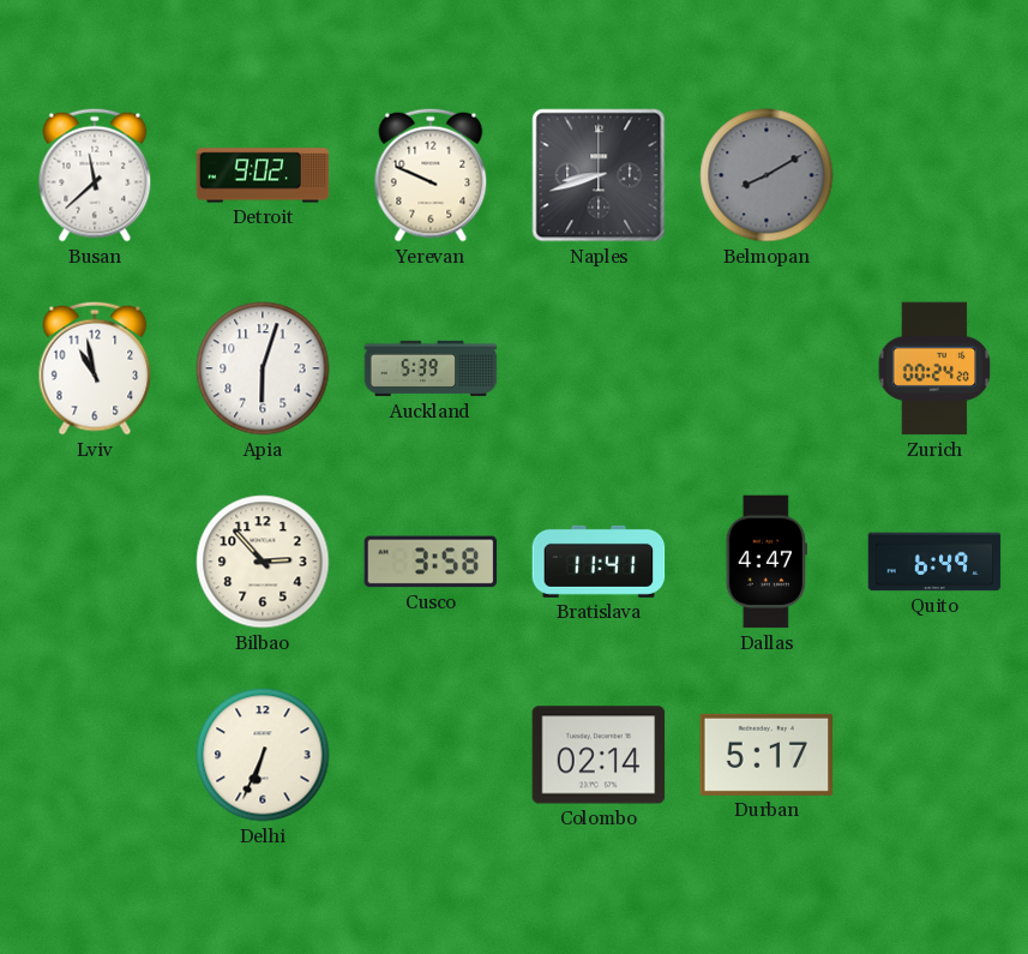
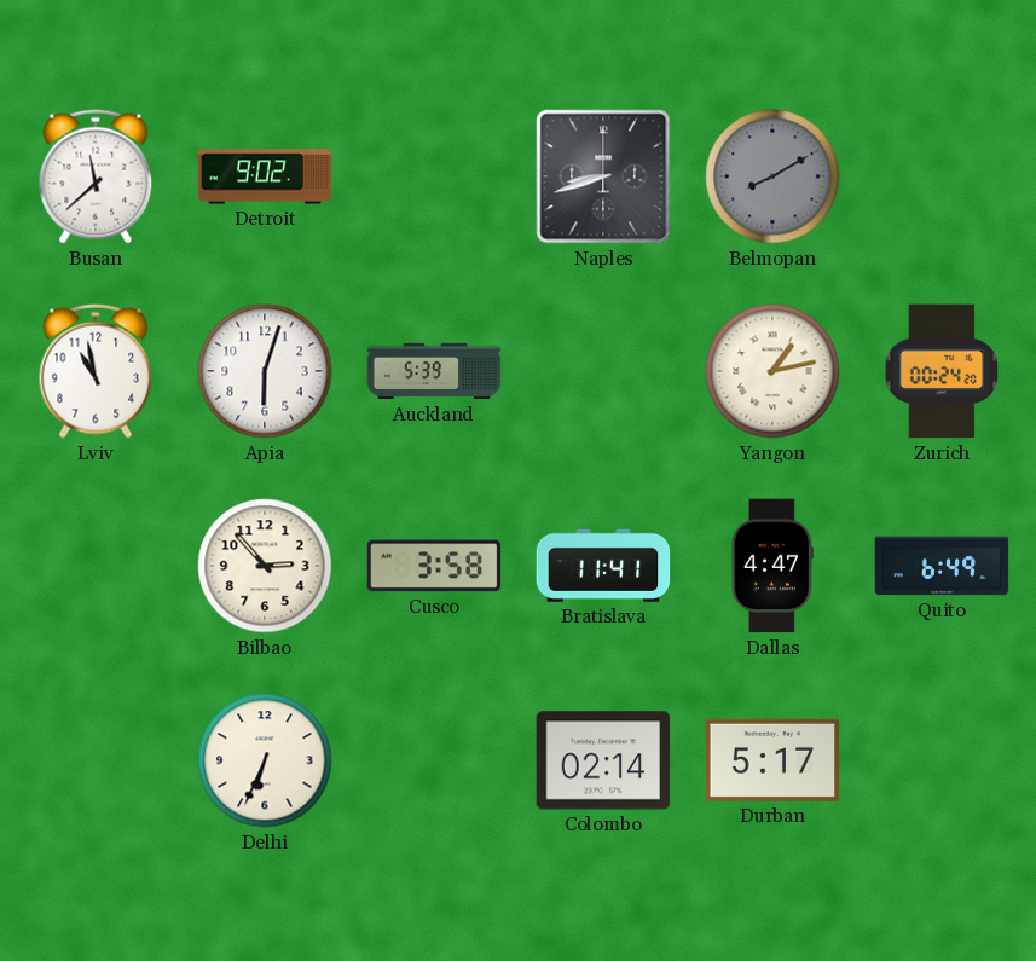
Yerevan: 9:49 -> none
Yangon: none -> 1:13
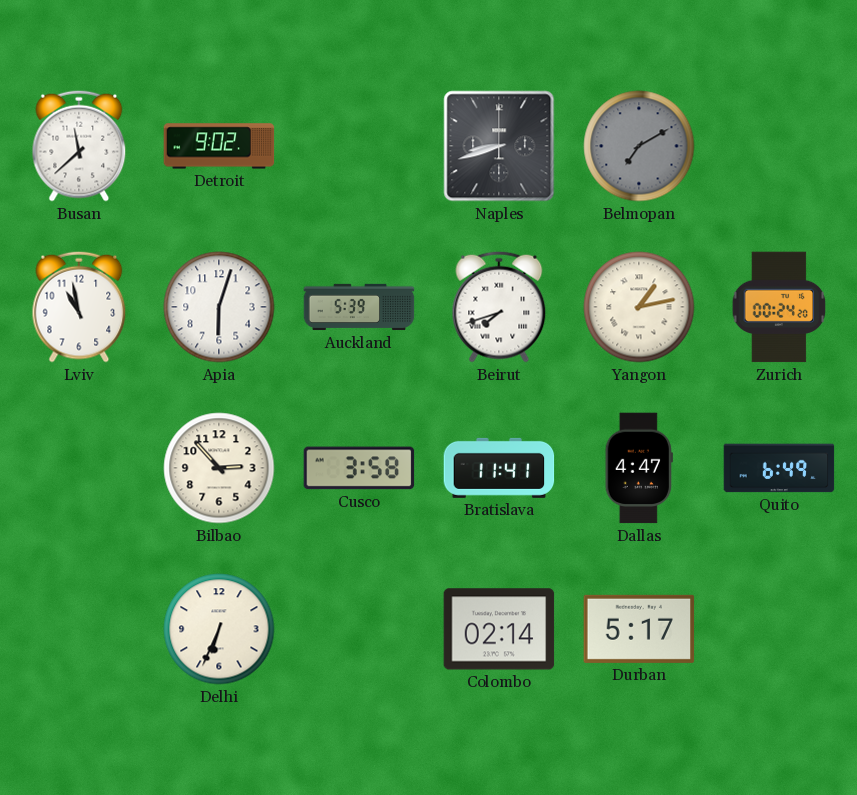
Belmopan: 8:10 -> 7:10
Beirut: none -> 7:42
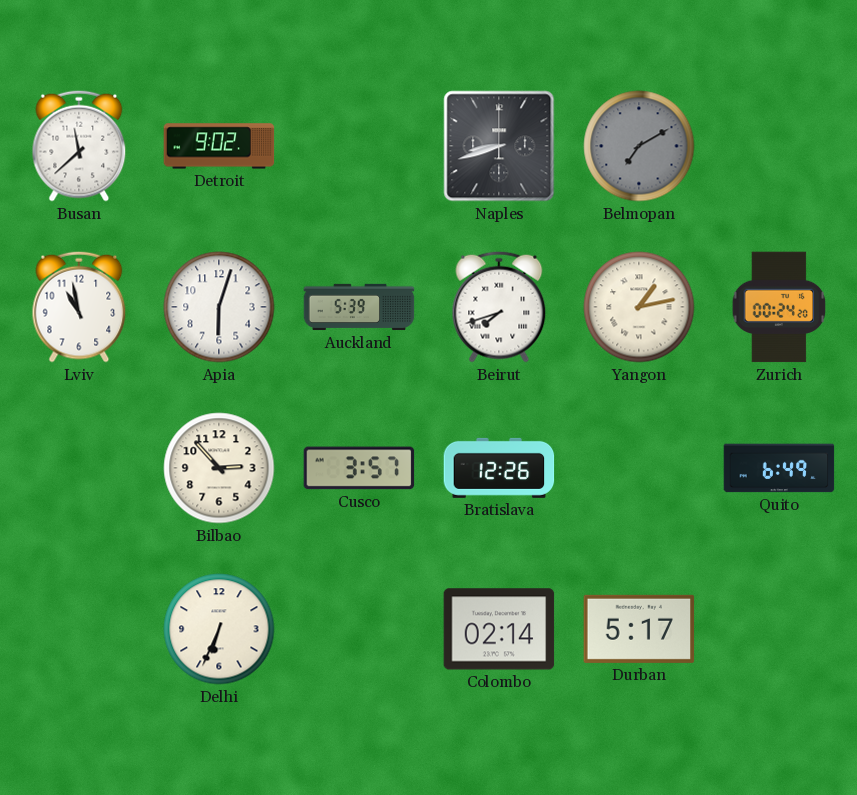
Cusco: 3:58 -> 3:57
Bratislava: 11:41 -> 12:26
Dallas: 4:47 -> none
